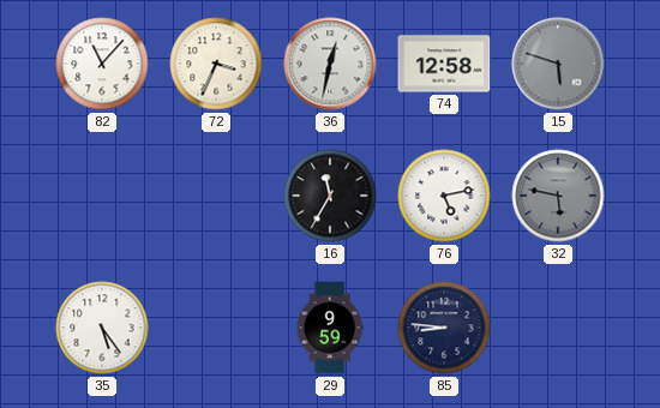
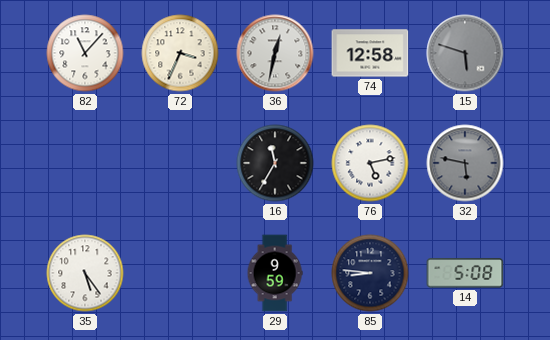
14: none -> 5:08
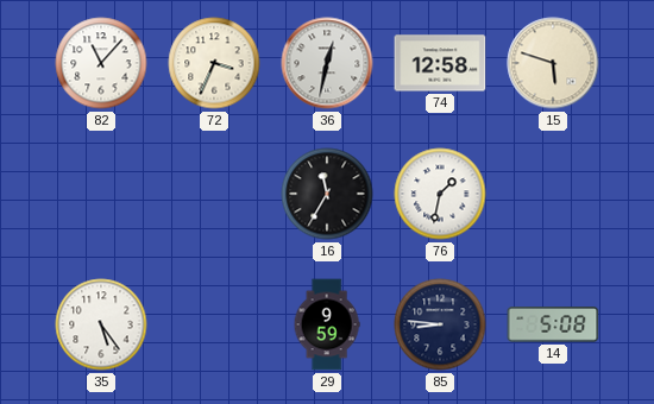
15 dial: grey -> cream
76: 5:13 -> 1:32
32: 5:47 -> none
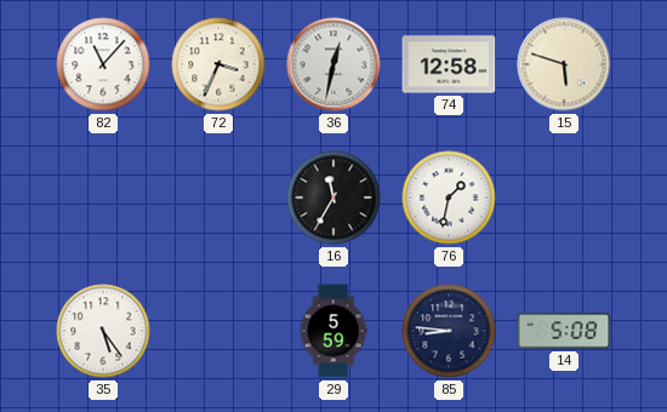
29: 9:59 -> 5:59
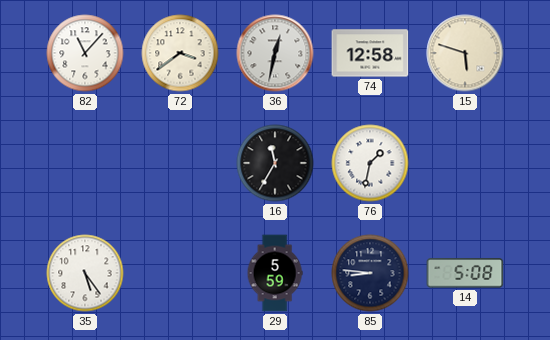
72: 3:34 -> 3:39
